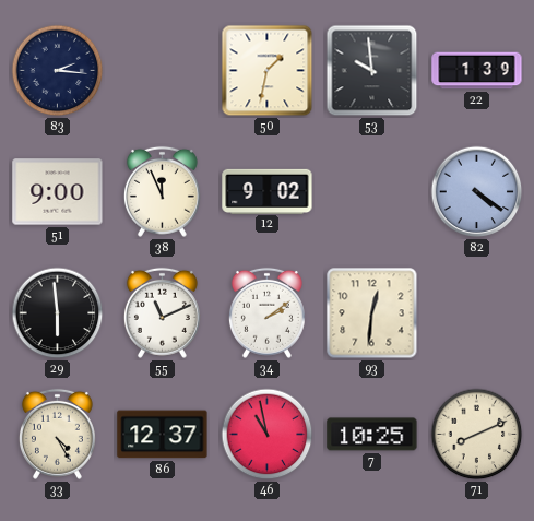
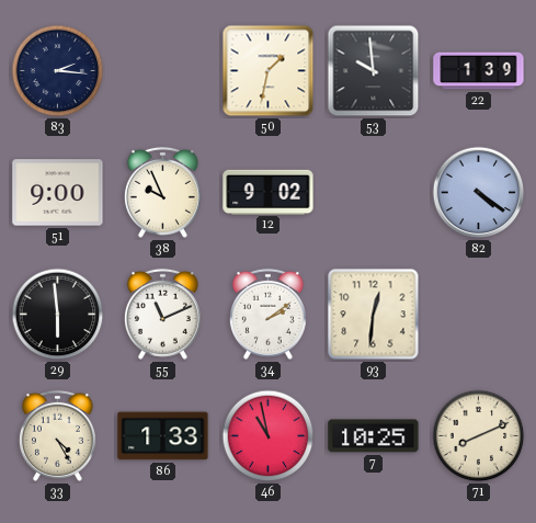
38: 11:56 -> 9:56
86: 12:37 -> 1:33
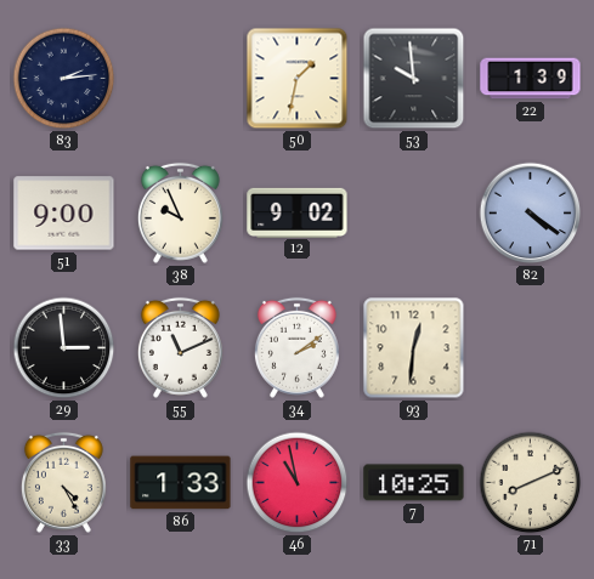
83: 2:16 -> 2:14
29: 5:59 -> 2:59
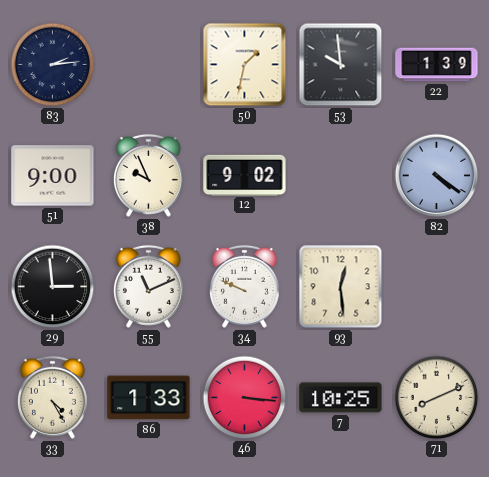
34: 2:09 -> 9:49
93: 12:31 -> 12:29
46: 10:58 -> 3:16
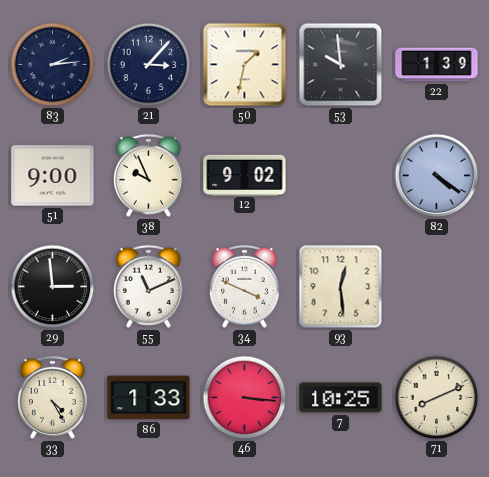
21: none -> 3:07
34: 9:49 -> 3:49
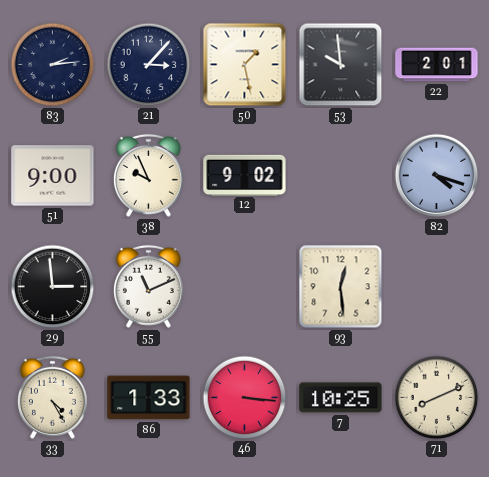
50: 1:32 -> 1:28
22: 1:39 -> 2:01
82: 4:21 -> 4:18
34: 3:49 -> none
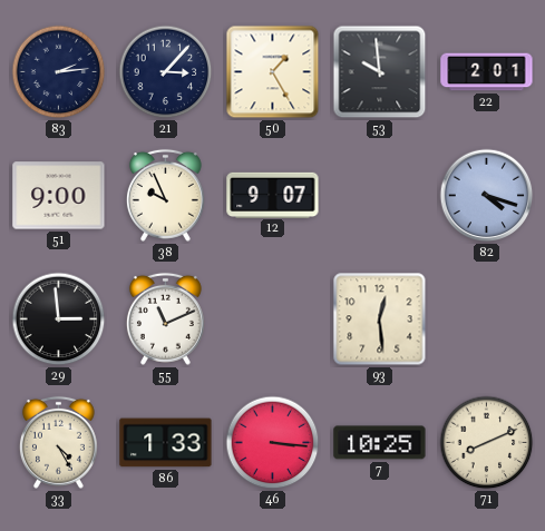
50: 1:28 -> 1:25
12: 9:02 -> 9:07
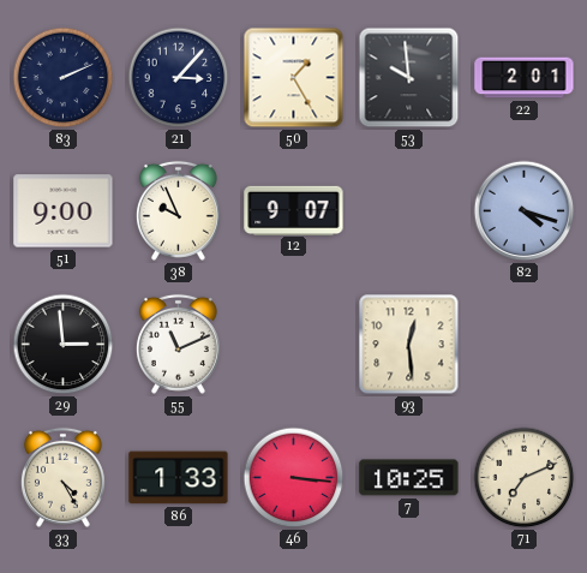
83: 2:14 -> 2:11
71: 8:11 -> 7:11
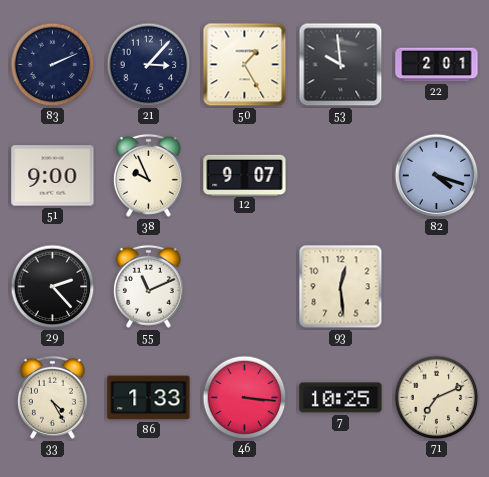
29: 2:59 -> 2:23
